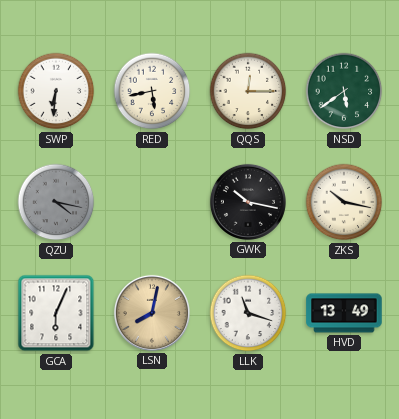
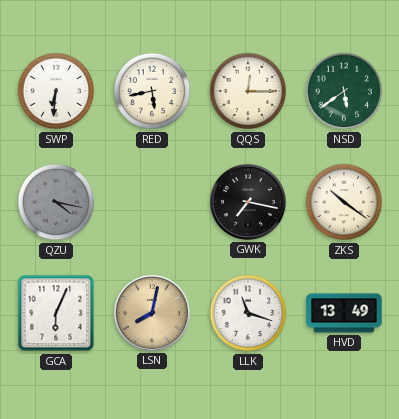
GWK: 10:17 -> 7:17
ZKS: 10:17 -> 10:21
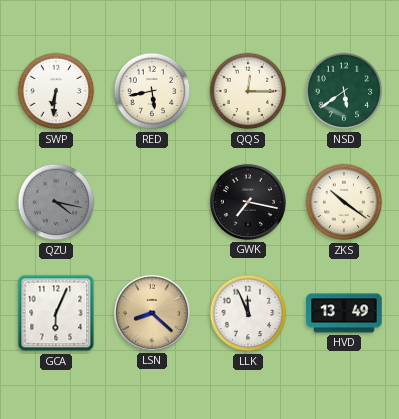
LSN: 8:02 -> 8:22
LLK: 11:18 -> 11:56
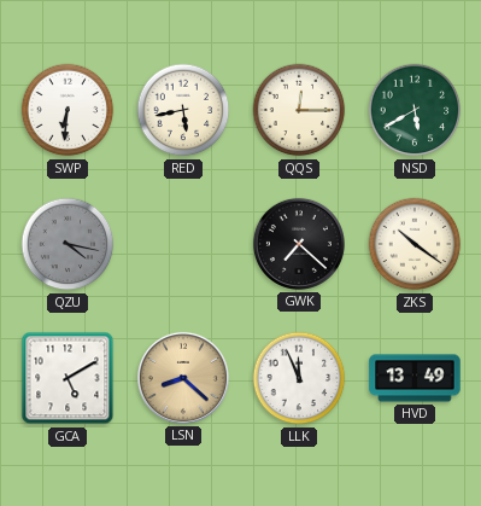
NSD: 5:39 -> 5:40
GWK: 7:17 -> 7:22
GCA: 6:04 -> 5:10
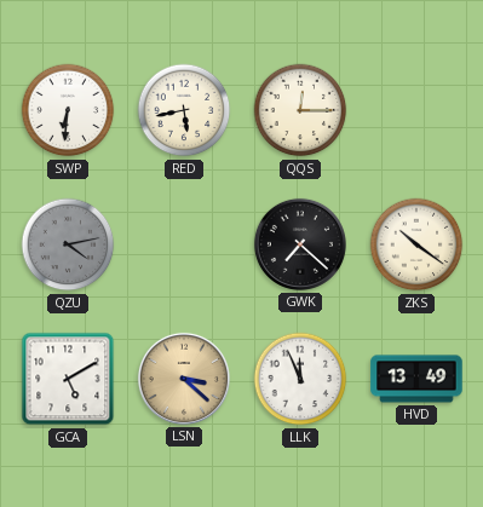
NSD: 5:40 -> none
QZU: 4:17 -> 4:13
LSN: 8:22 -> 3:22
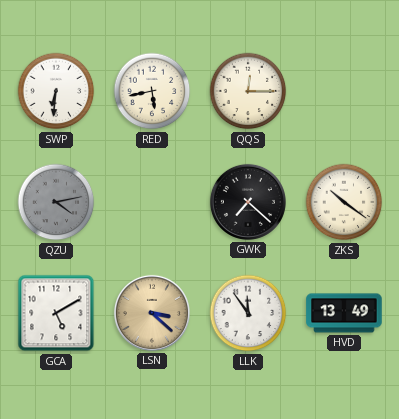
LLK: 11:56 -> 11:54
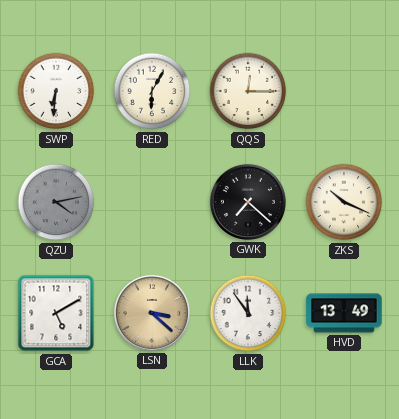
RED: 5:43 -> 6:05
ZKS: 10:21 -> 10:19
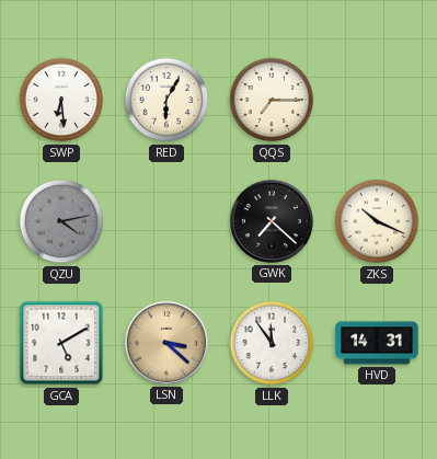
SWP: 6:31 -> 6:29
QQS: 12:15 -> 7:15
HVD: 13:49 -> 14:31
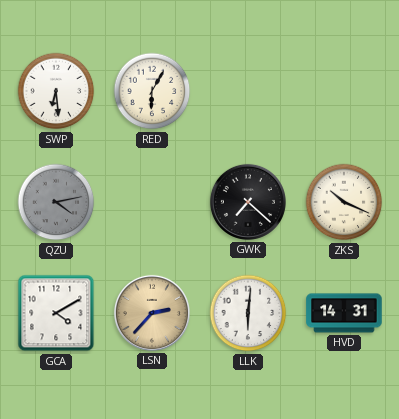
QQS: 7:15 -> none
GCA: 5:10 -> 4:10
LSN: 3:22 -> 2:37
LLK: 11:54 -> 6:01
